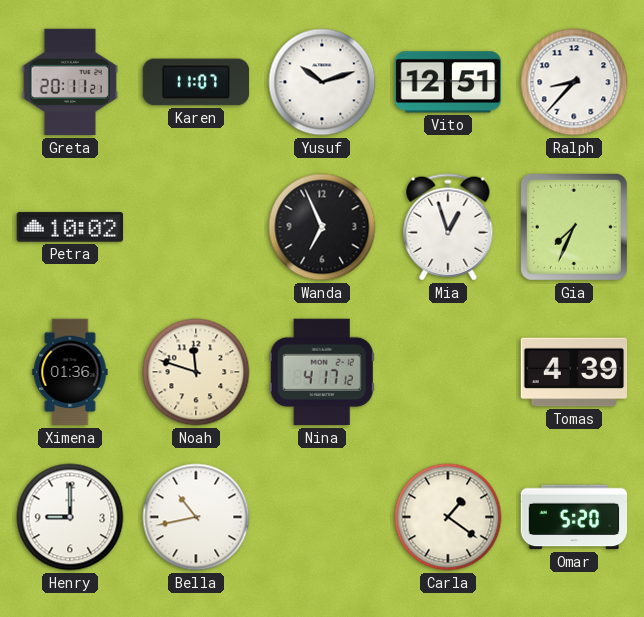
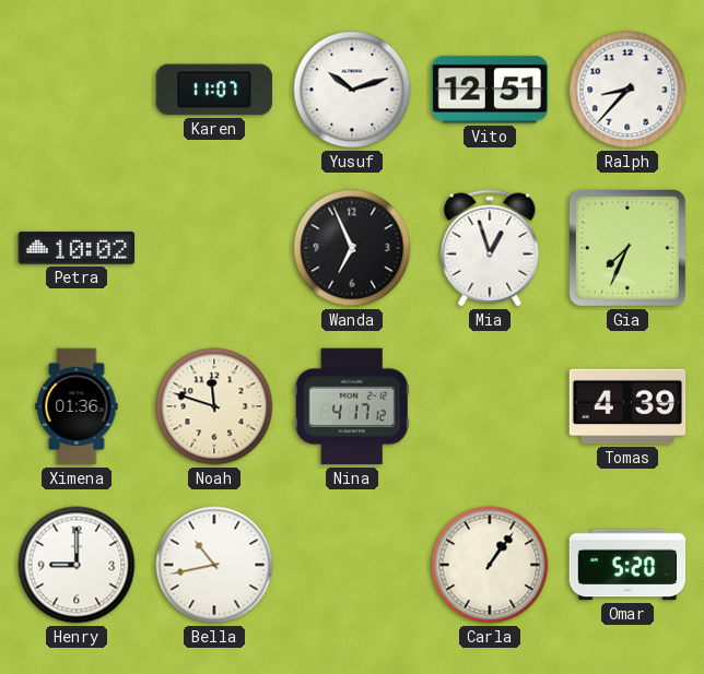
Greta: 20:11 -> none
Carla: 1:21 -> 1:06
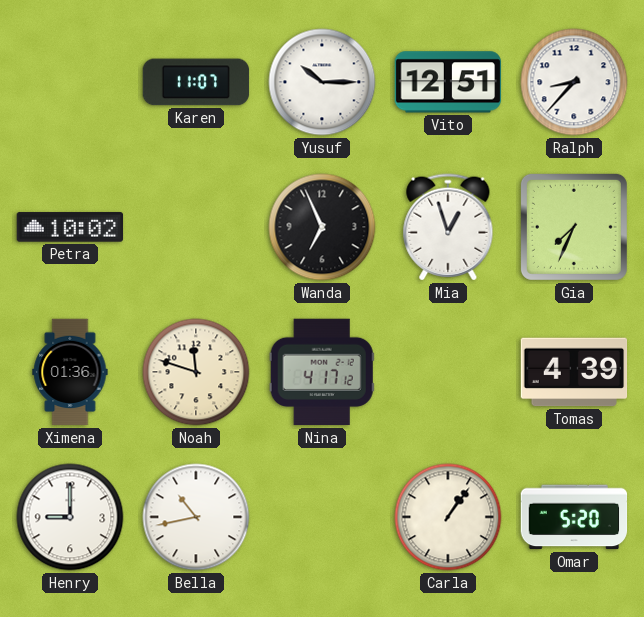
Yusuf: 10:12 -> 10:15
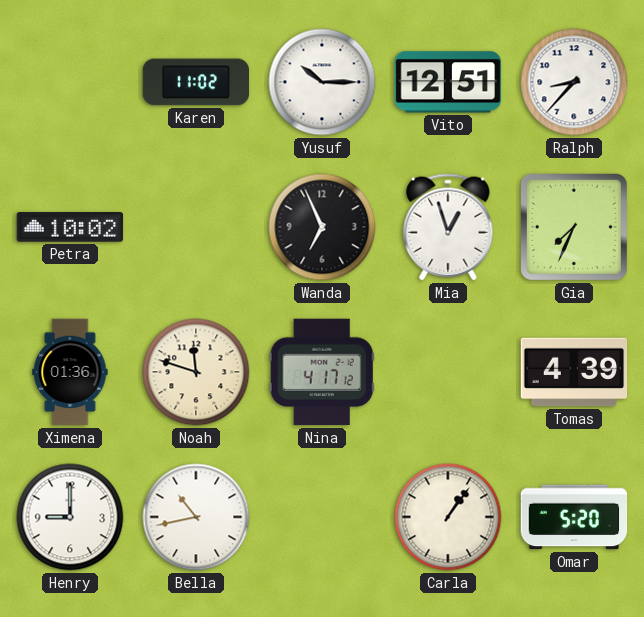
Karen: 11:07 -> 11:02
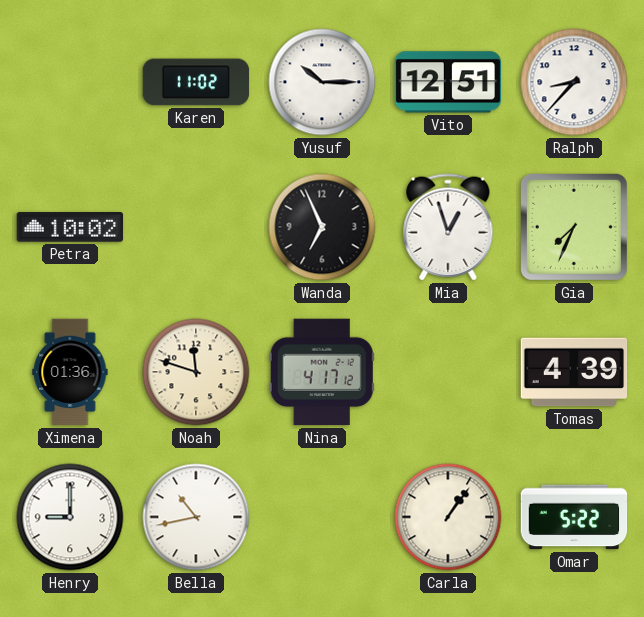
Omar: 5:20 -> 5:22
